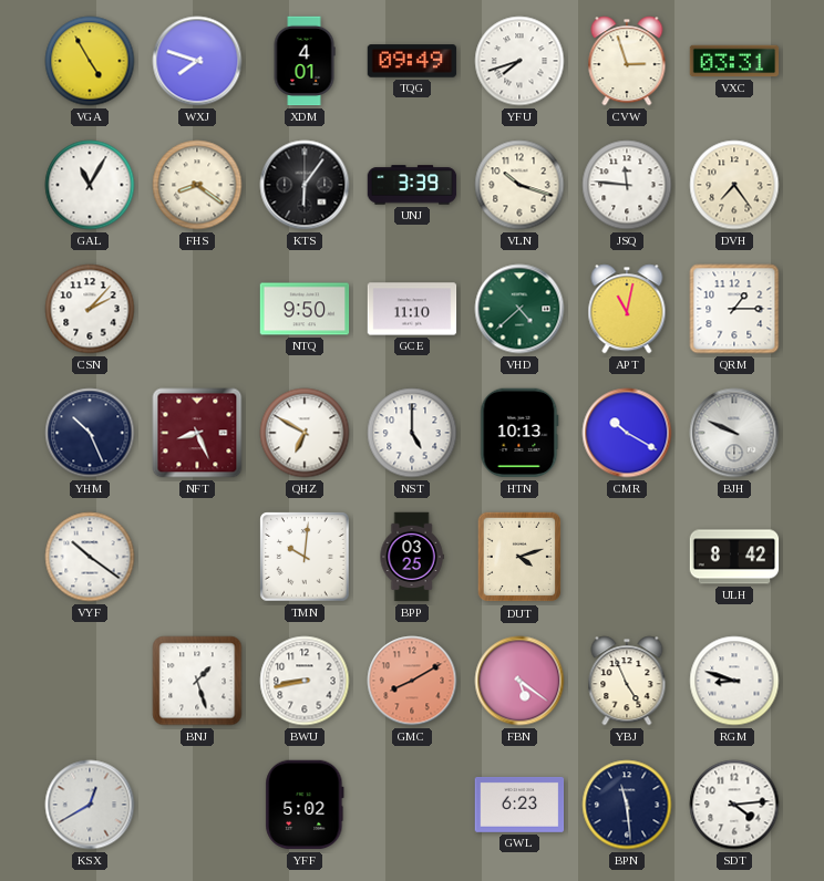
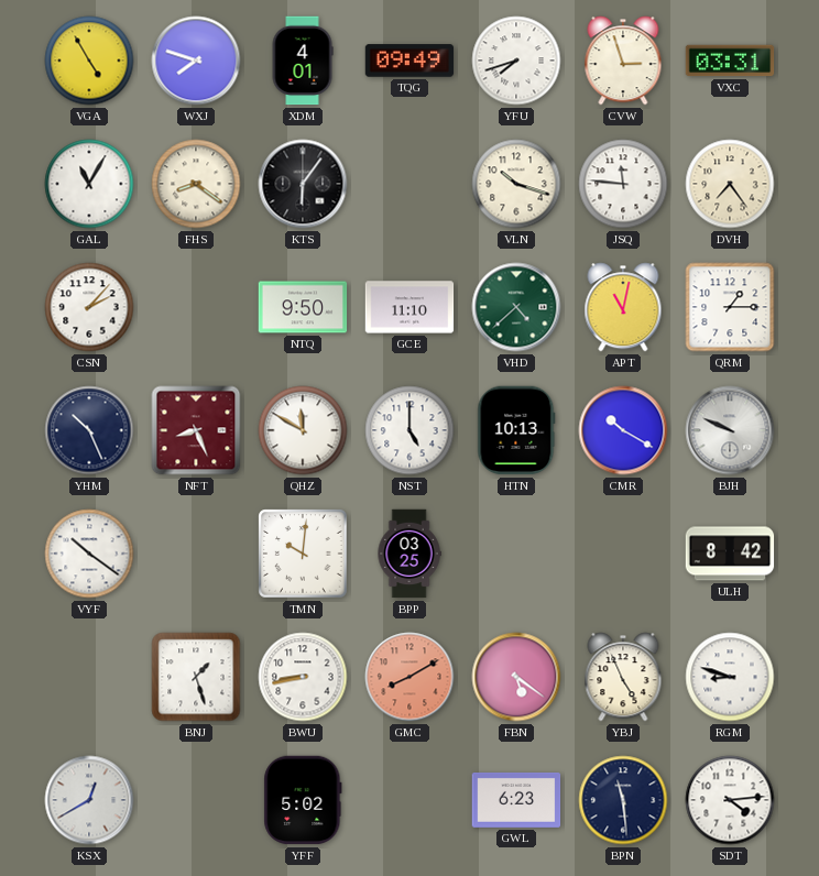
UNJ: 3:39 -> none
QHZ: 6:50 -> 11:50
DUT: 4:12 -> none
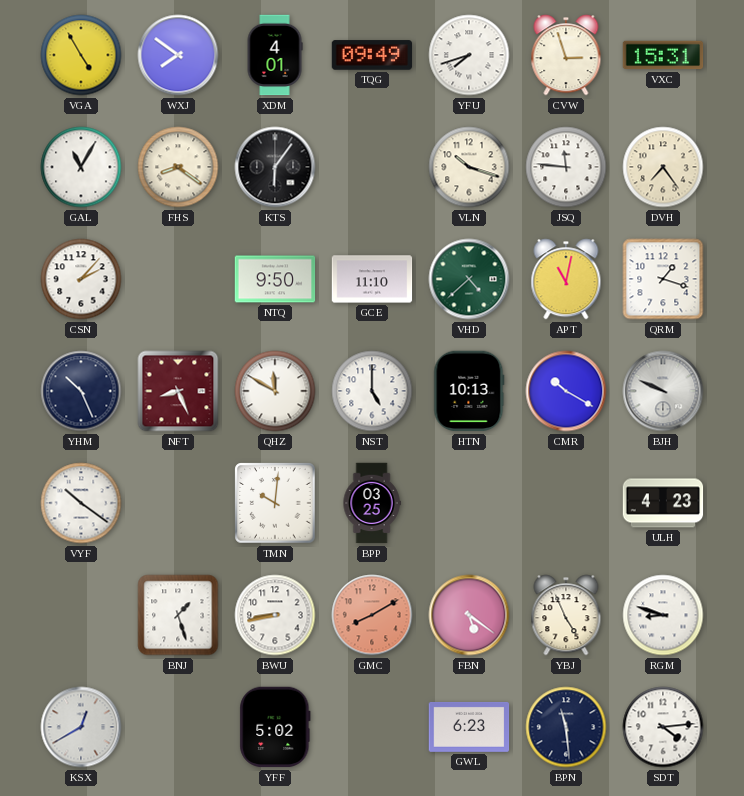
WXJ: 7:48 -> 7:51
VXC: 03:31 -> 15:31
QRM: 1:15 -> 1:18
ULH: 8:42 -> 4:23
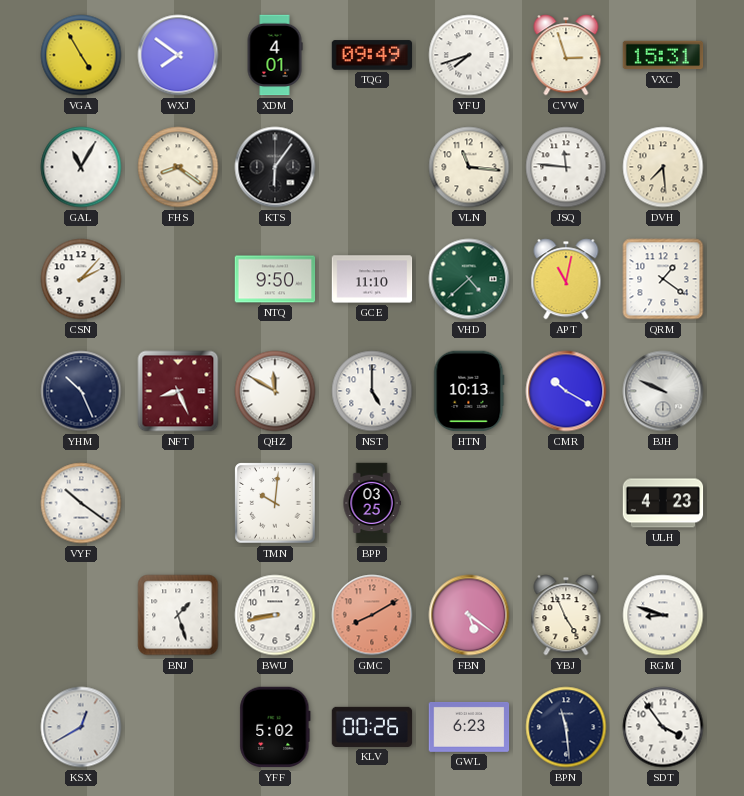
VLN: 10:18 -> 11:16
DVH: 7:24 -> 7:29
QRM: 1:18 -> 1:21
KLV: none -> 00:26
SDT: 4:14 -> 3:54
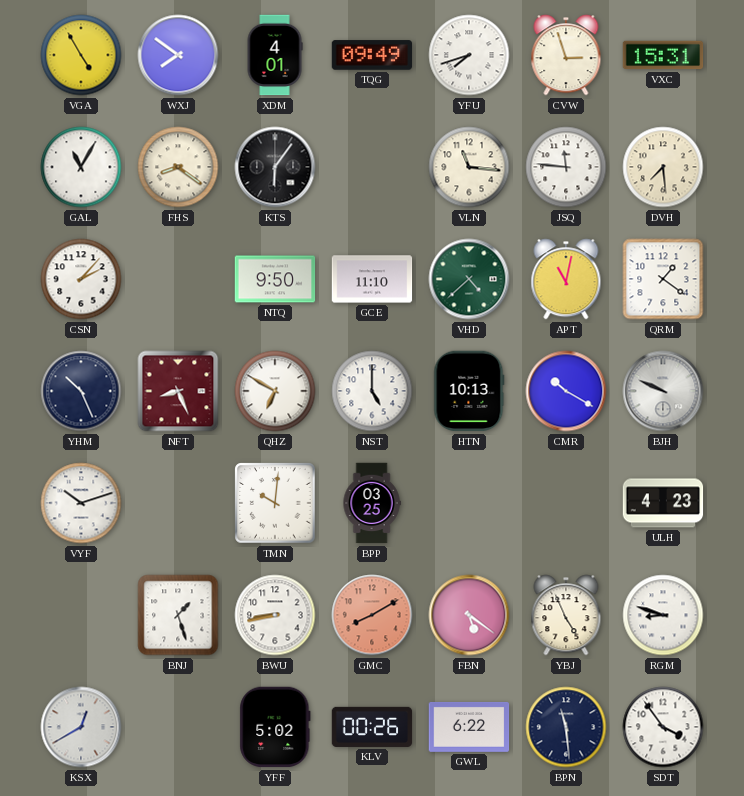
QHZ: 11:50 -> 6:50
VYF: 10:21 -> 10:12
GWL: 6:23 -> 6:22
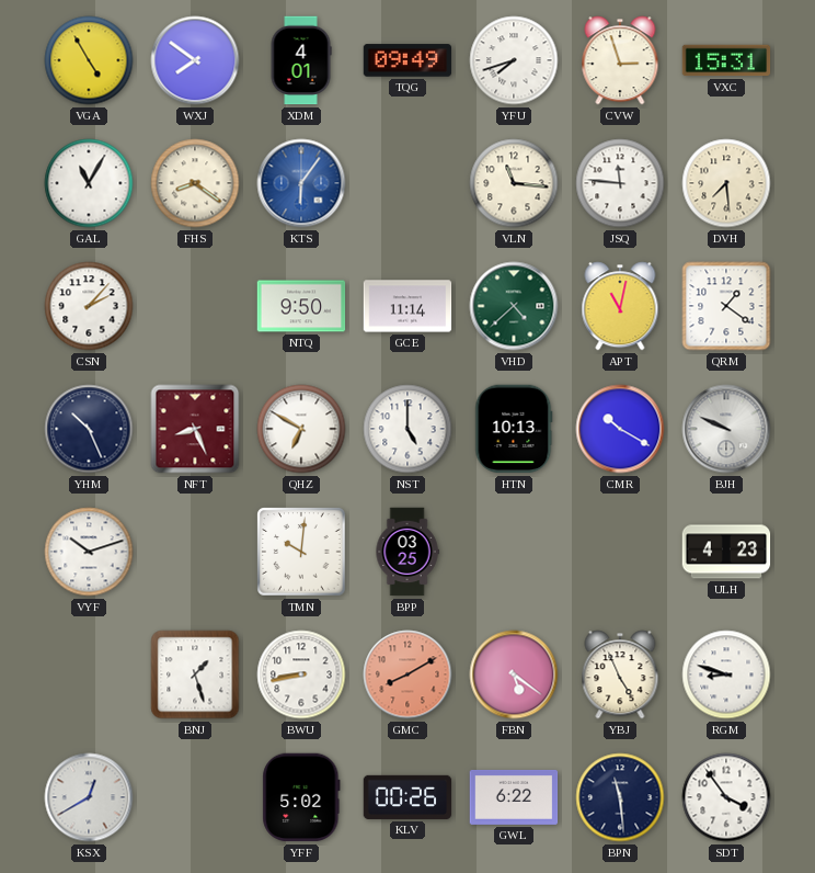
KTS dial: black -> blue
GCE: 11:10 -> 11:14
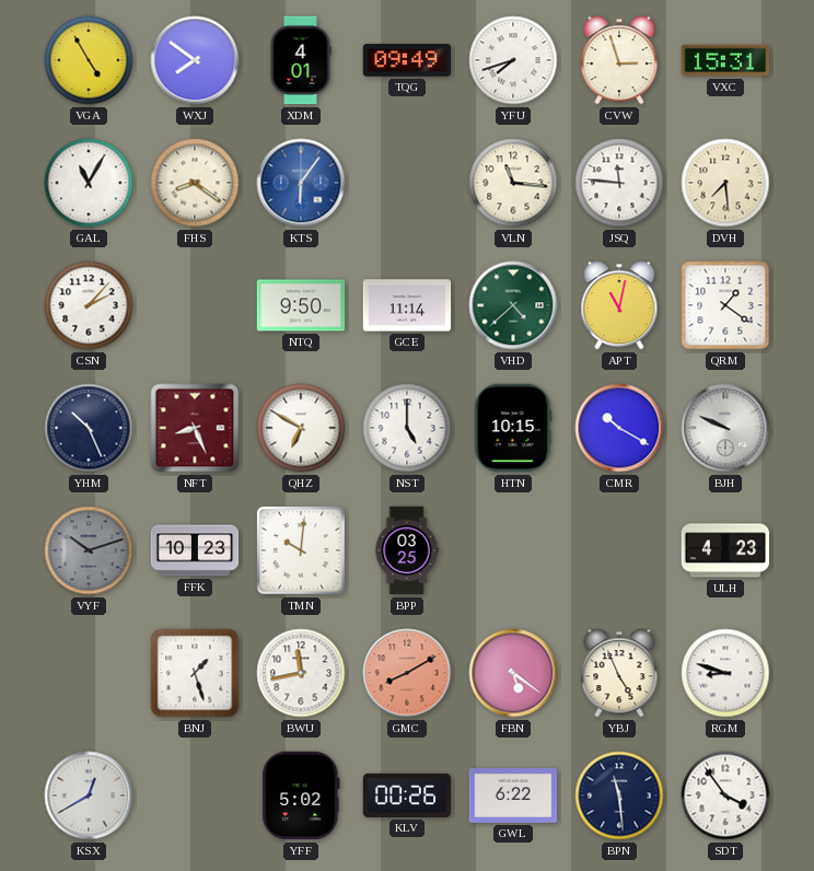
HTN: 10:13 -> 10:15
VYF dial: white -> grey
FFK: none -> 10:23
BWU: 8:43 -> 11:43
